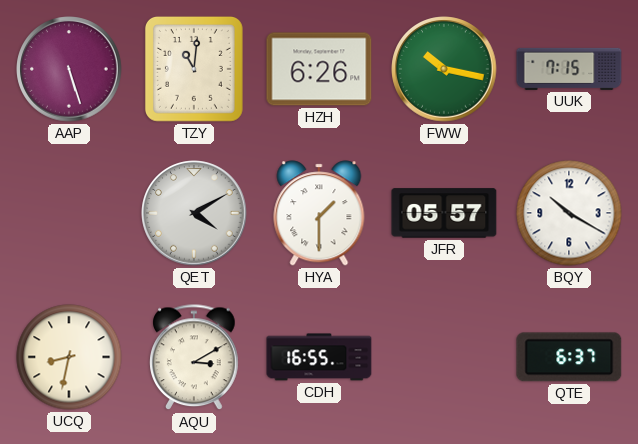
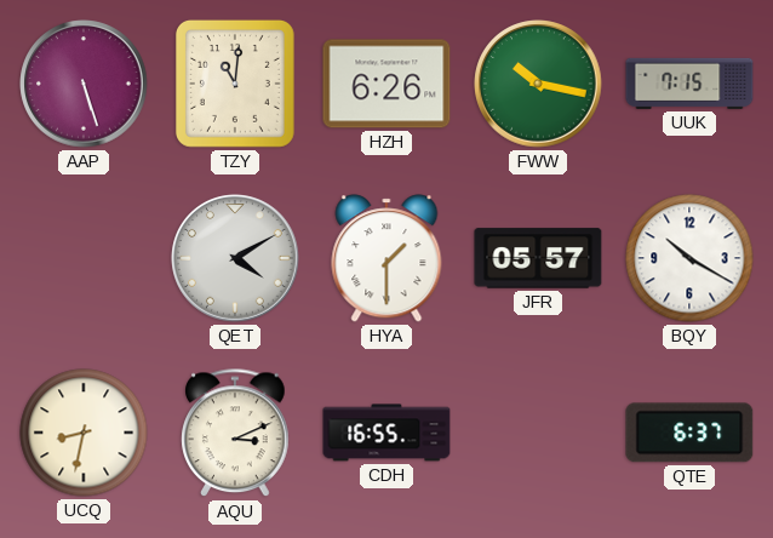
AQU: 3:10 -> 3:11
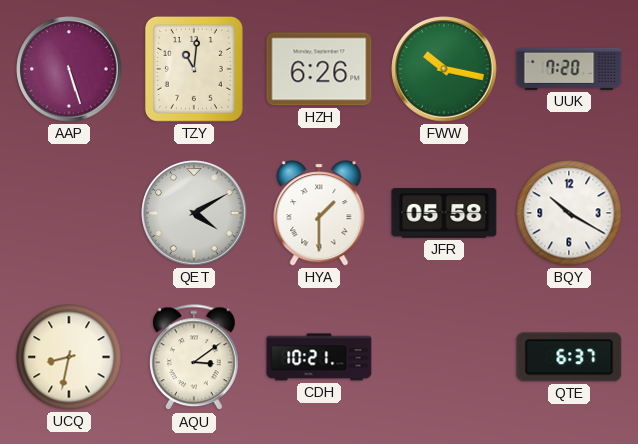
UUK: 7:15 -> 7:20
JFR: 05:57 -> 05:58
AQU: 3:11 -> 3:09
CDH: 16:55 -> 10:21
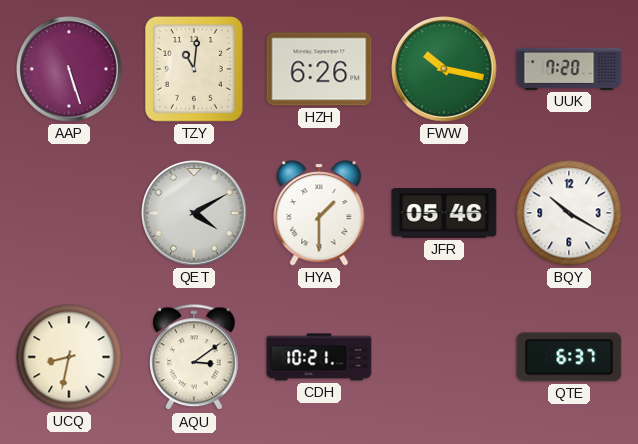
JFR: 05:58 -> 05:46
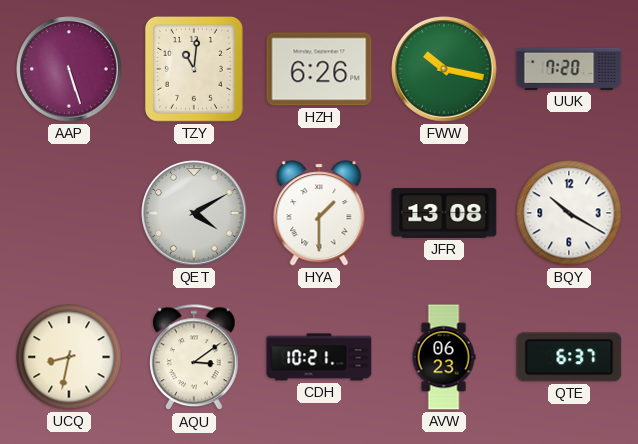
JFR: 05:46 -> 13:08
AVW: none -> 06:23
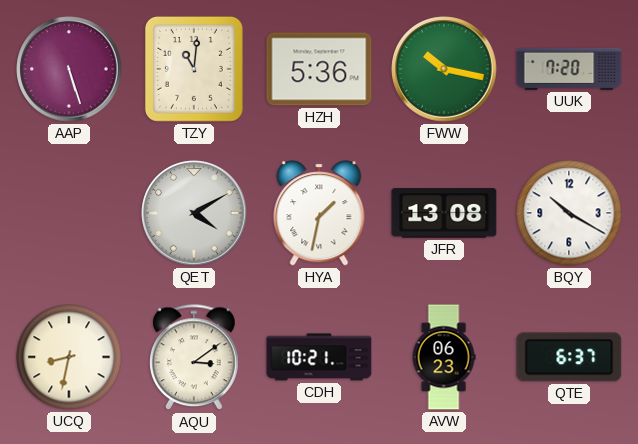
HZH: 6:26 -> 5:36
HYA: 1:30 -> 1:32
